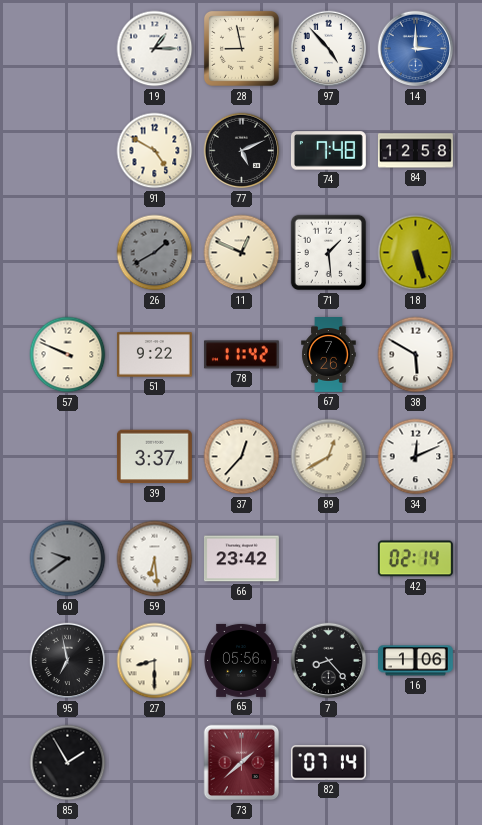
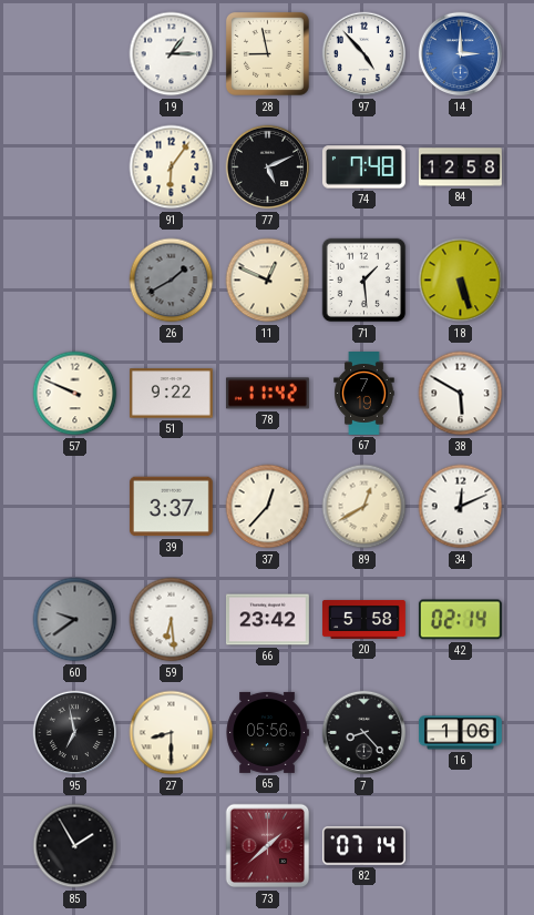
91: 4:50 -> 6:06
67: 7:26 -> 7:19
20: none -> 5:58
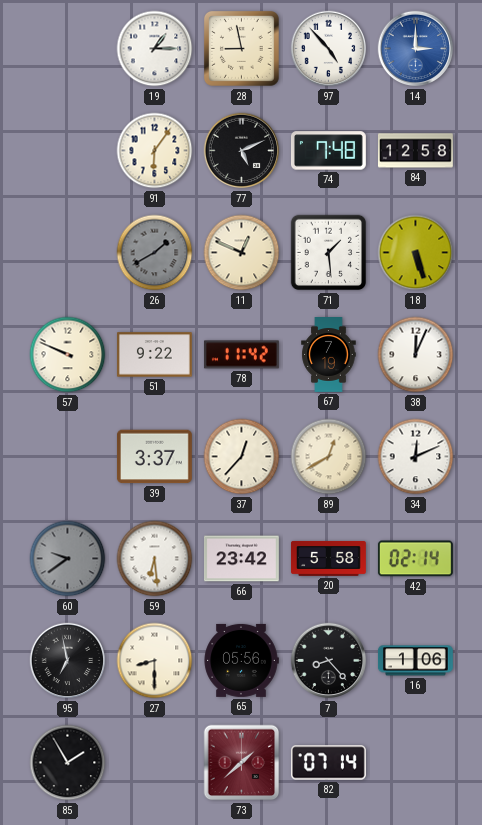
38: 5:50 -> 12:04
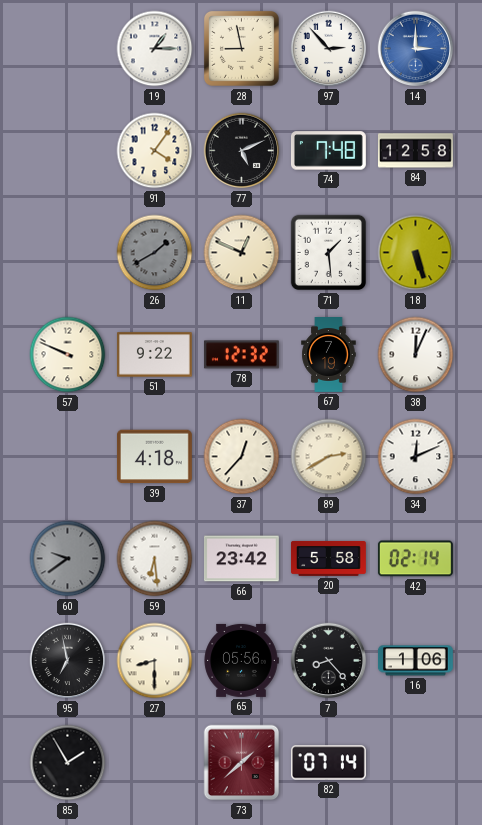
97: 4:53 -> 2:53
91: 6:06 -> 4:06
78: 11:42 -> 12:32
39: 3:37 -> 4:18
89: 12:40 -> 2:40
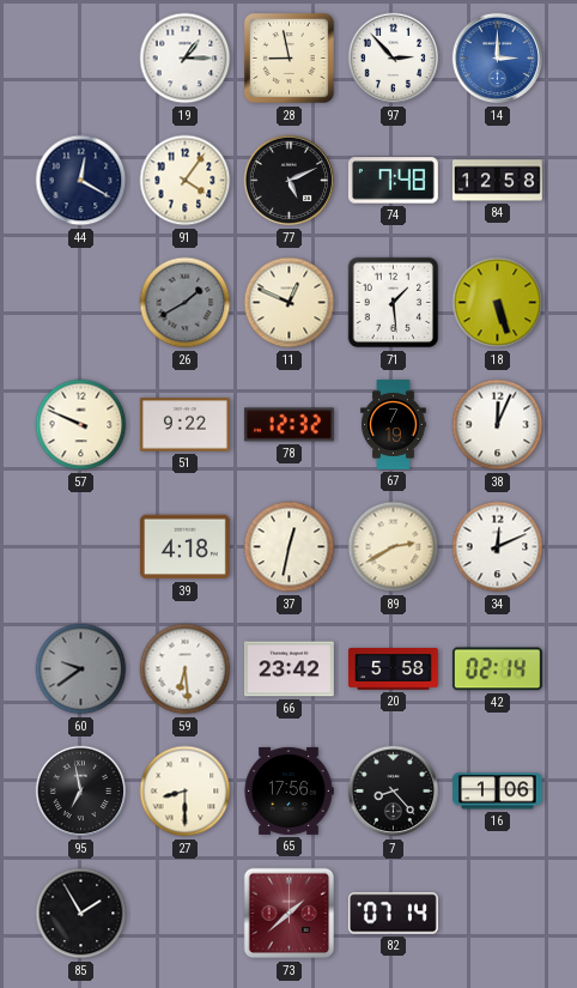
44: none -> 12:20
37: 12:37 -> 12:32
65: 05:56 -> 17:56
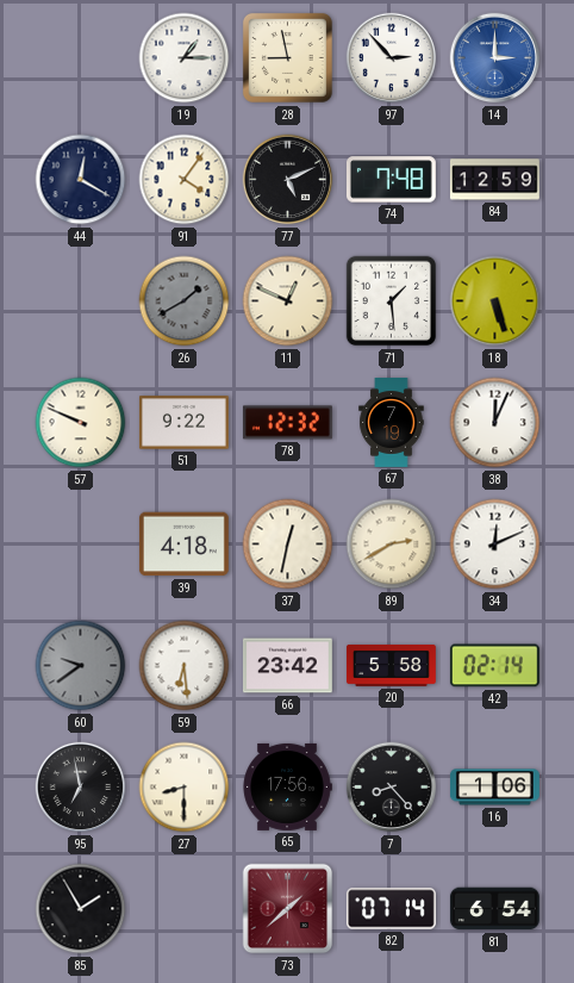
84: 12:58 -> 12:59
81: none -> 6:54
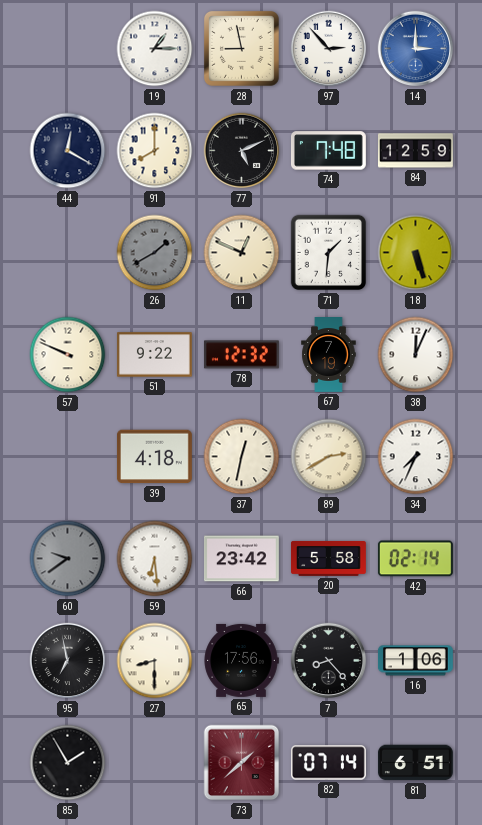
91: 4:06 -> 8:00
71: 1:29 -> 1:31
34: 12:11 -> 7:34
81: 6:54 -> 6:51
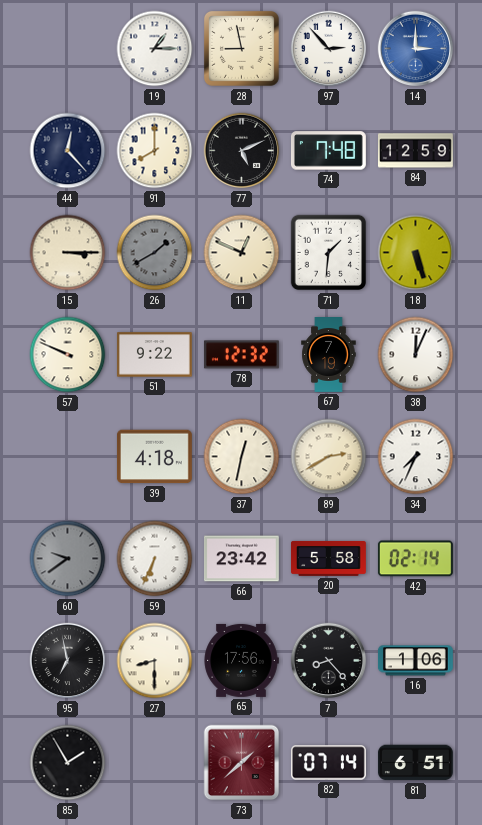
44: 12:20 -> 12:23
15: none -> 3:15
59: 6:29 -> 6:34
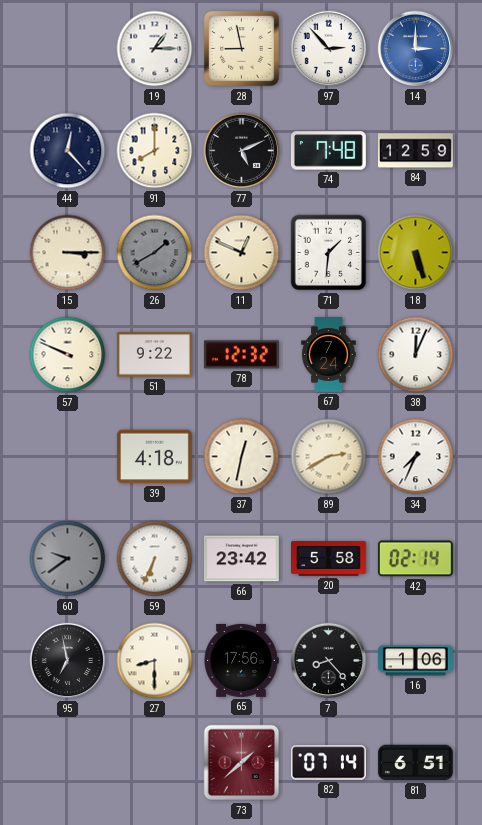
67: 7:19 -> 7:24
85: 1:55 -> none
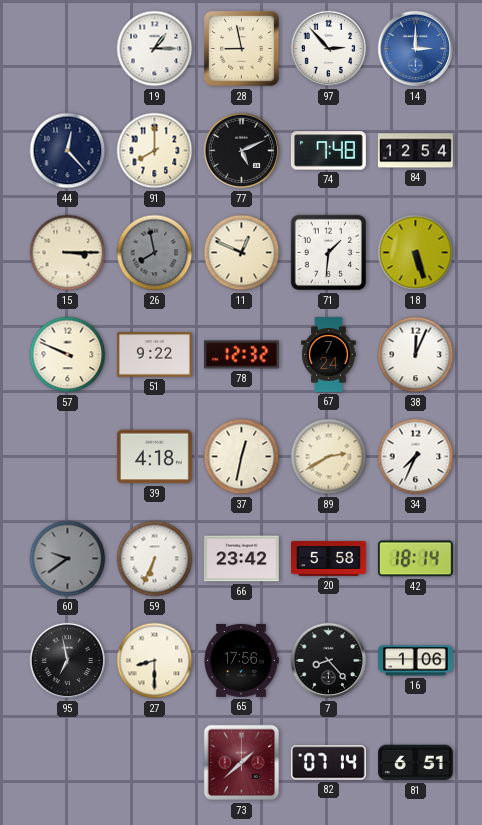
84: 12:59 -> 12:54
26: 1:40 -> 7:58
42: 02:14 -> 18:14
